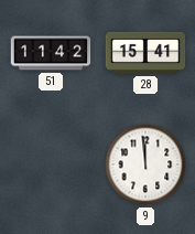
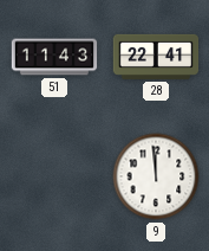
51: 11:42 -> 11:43
28: 15:41 -> 22:41
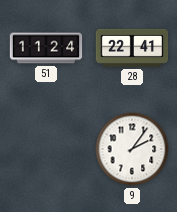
51: 11:43 -> 11:24
9: 11:59 -> 2:06
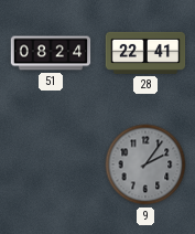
51: 11:24 -> 08:24
9 dial: white -> grey
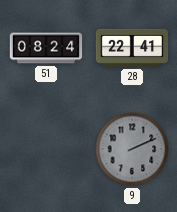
9: 2:06 -> 2:11
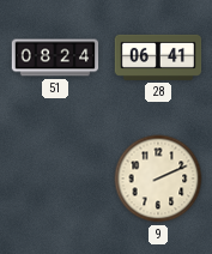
28: 22:41 -> 06:41
9 dial: grey -> cream
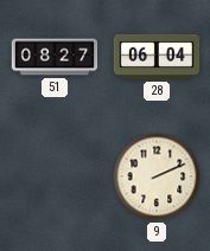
51: 08:24 -> 08:27
28: 06:41 -> 06:04
